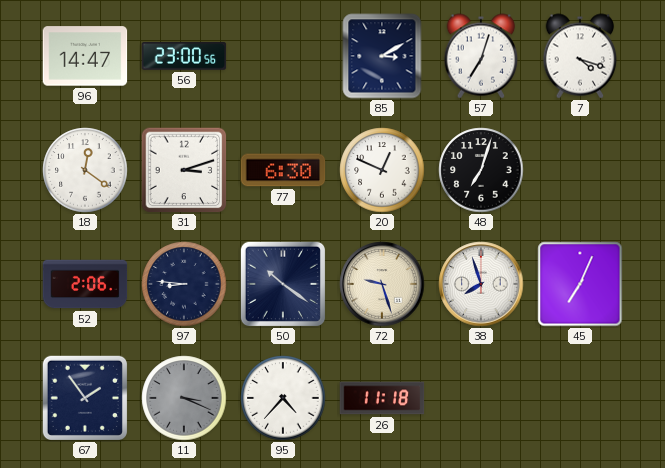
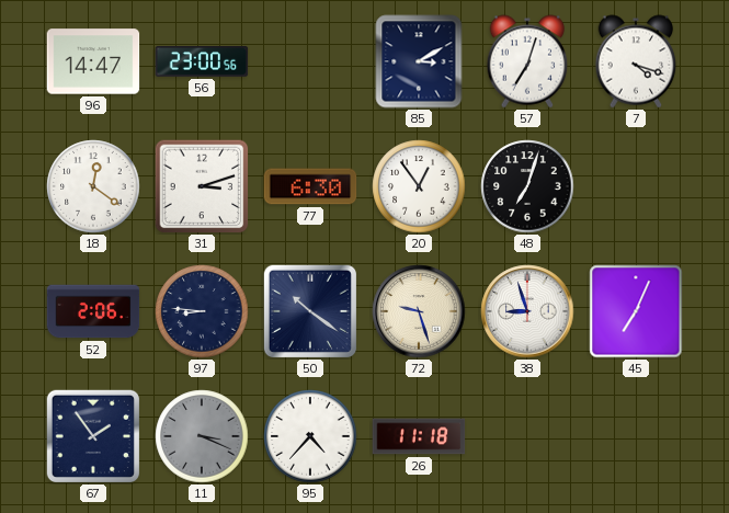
20: 12:49 -> 12:54
38: 7:57 -> 8:57
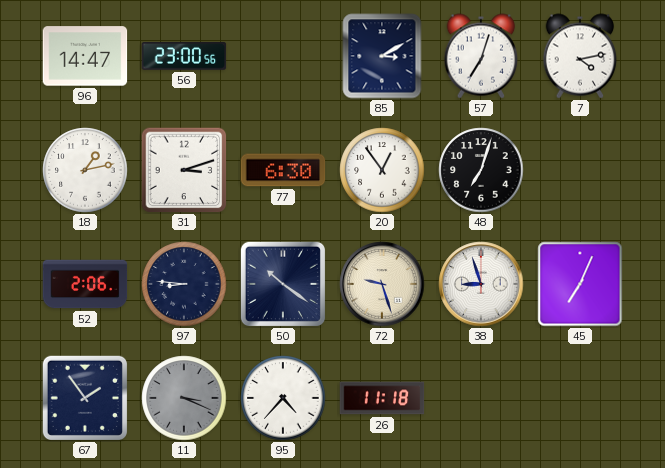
7: 4:18 -> 4:13
18: 12:21 -> 1:13
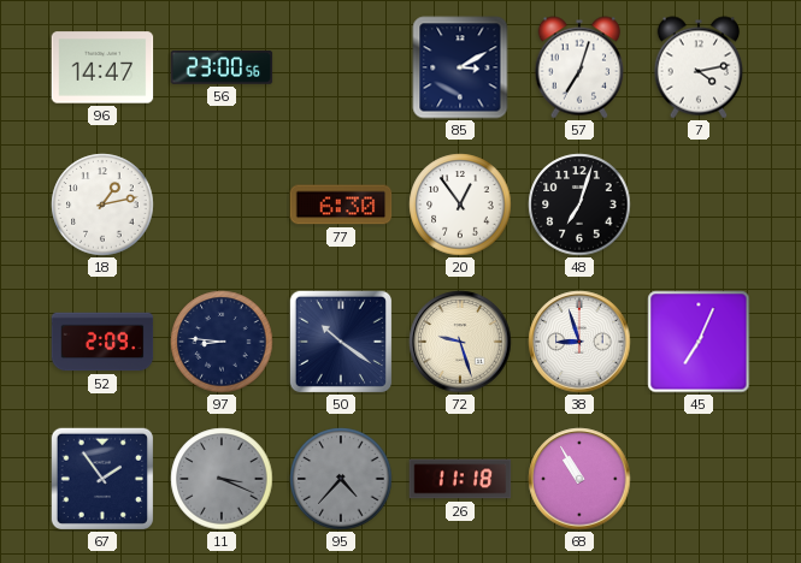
31: 3:12 -> none
52: 2:06 -> 2:09
95 dial: white -> grey
68: none -> 10:55
